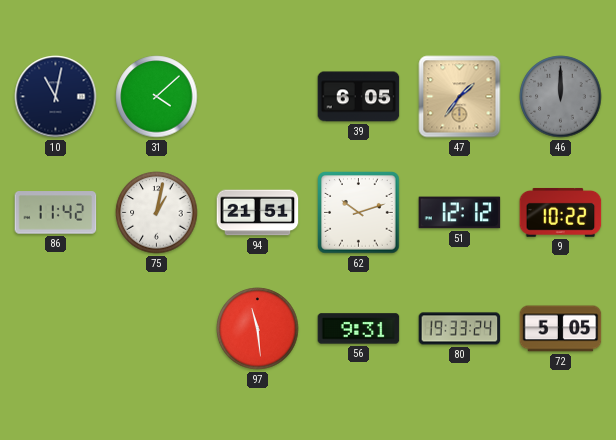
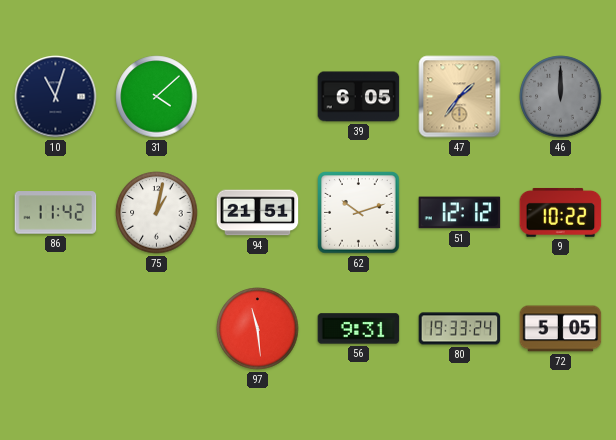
10: 11:02 -> 11:03
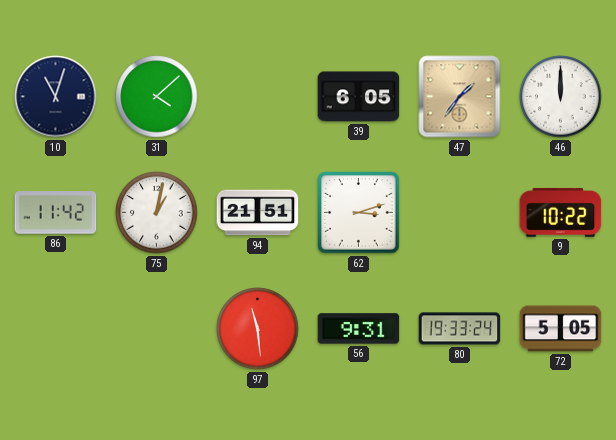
46 dial: grey -> white
62: 10:12 -> 3:12
51: 12:12 -> none
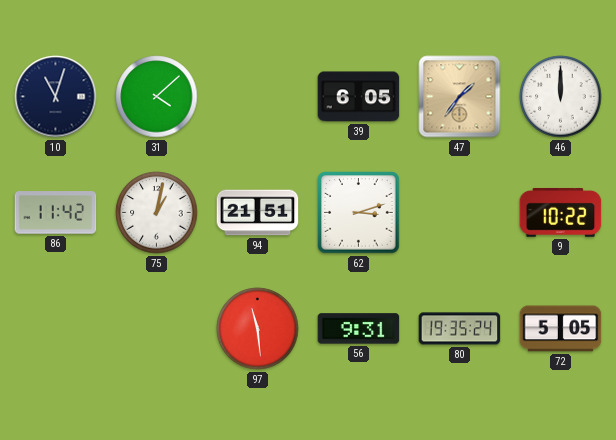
80: 19:33 -> 19:35
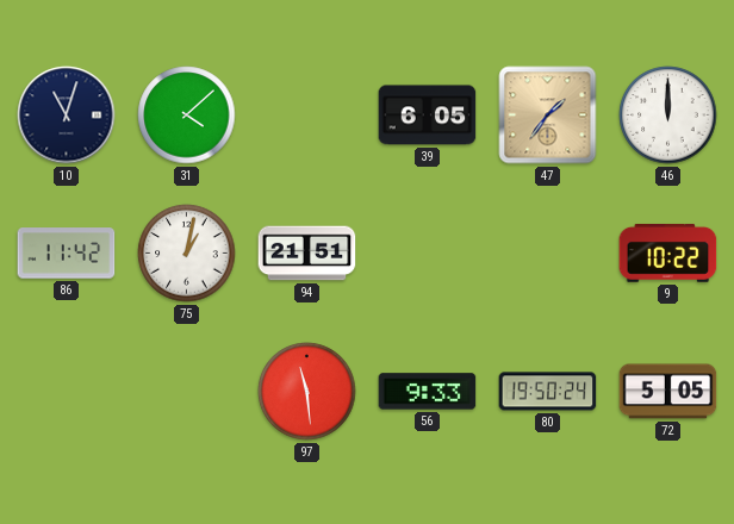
62: 3:12 -> none
56: 9:31 -> 9:33
80: 19:35 -> 19:50
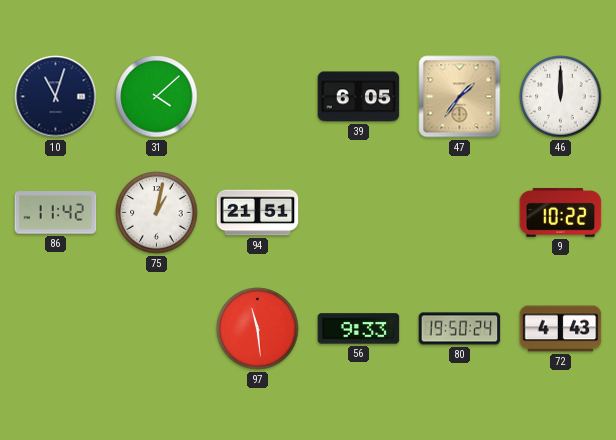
72: 5:05 -> 4:43
